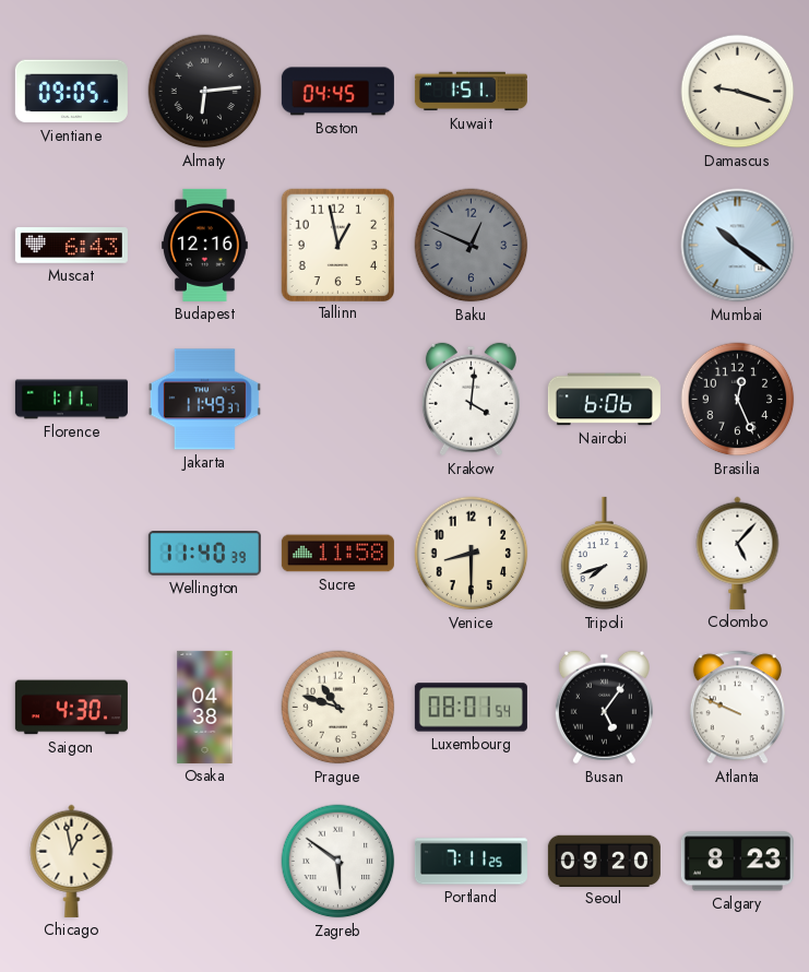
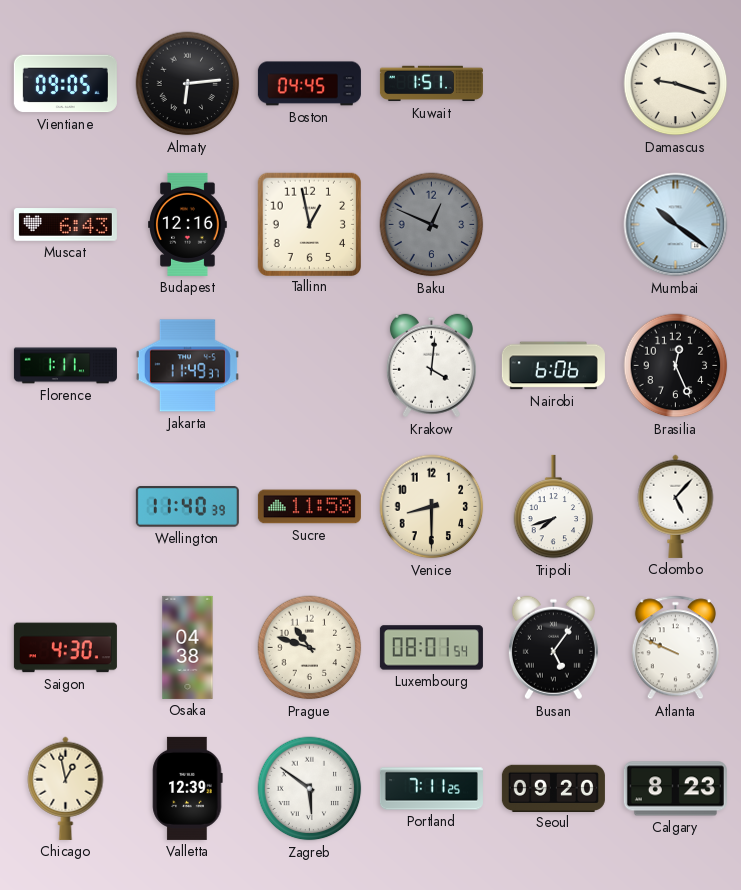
Valletta: none -> 12:39
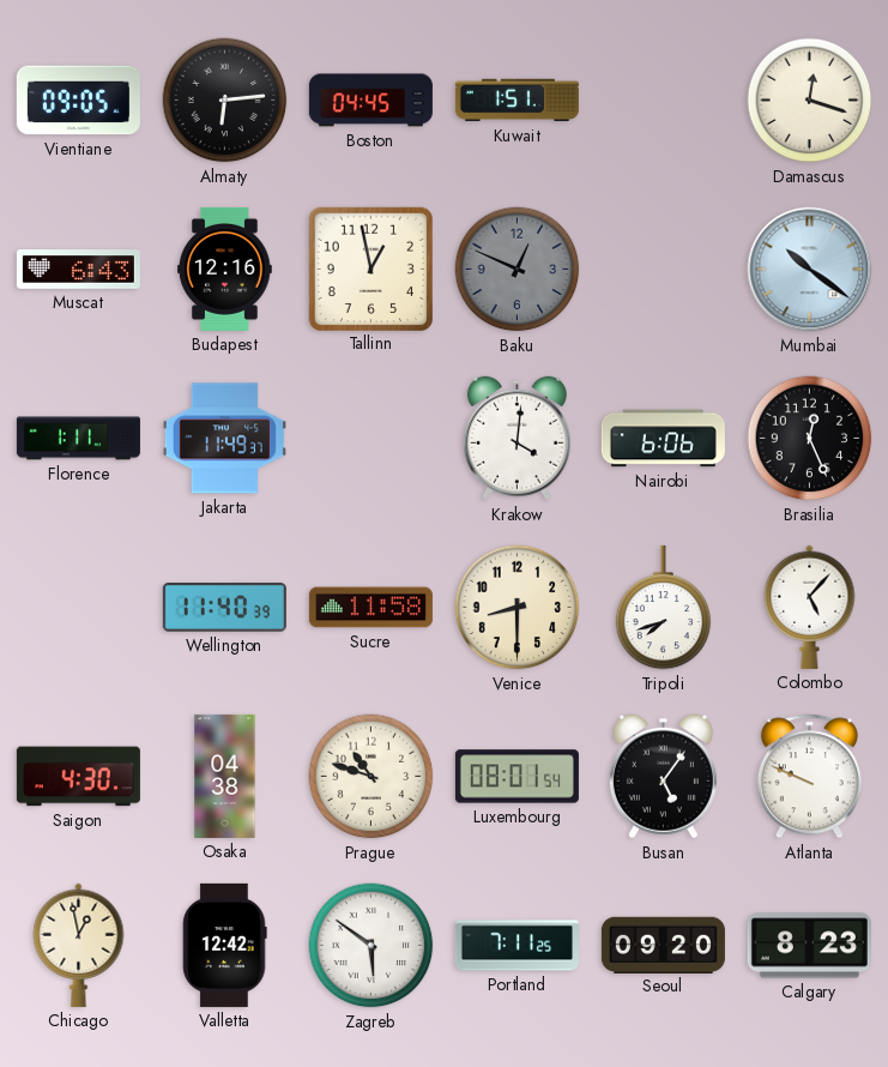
Damascus: 9:18 -> 12:18
Valletta: 12:39 -> 12:42
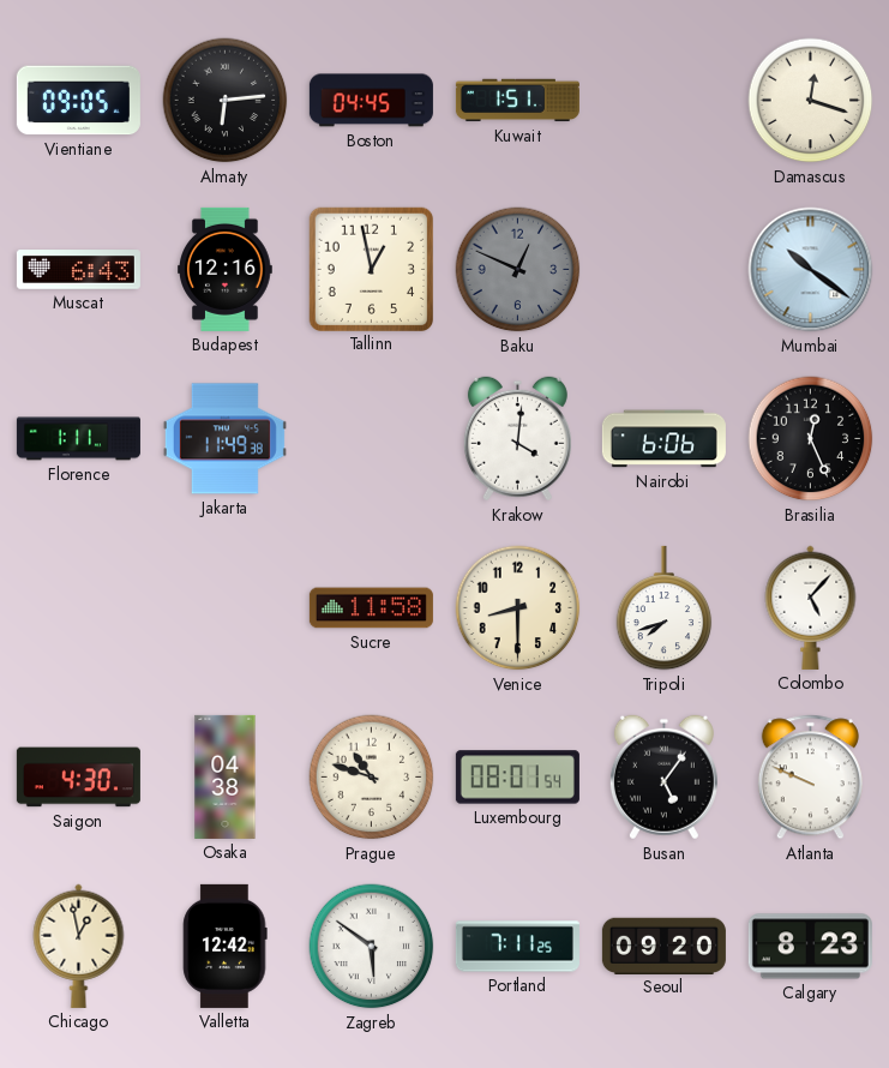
Jakarta: 11:49:37 -> 11:49:38
Wellington: 11:40 -> none
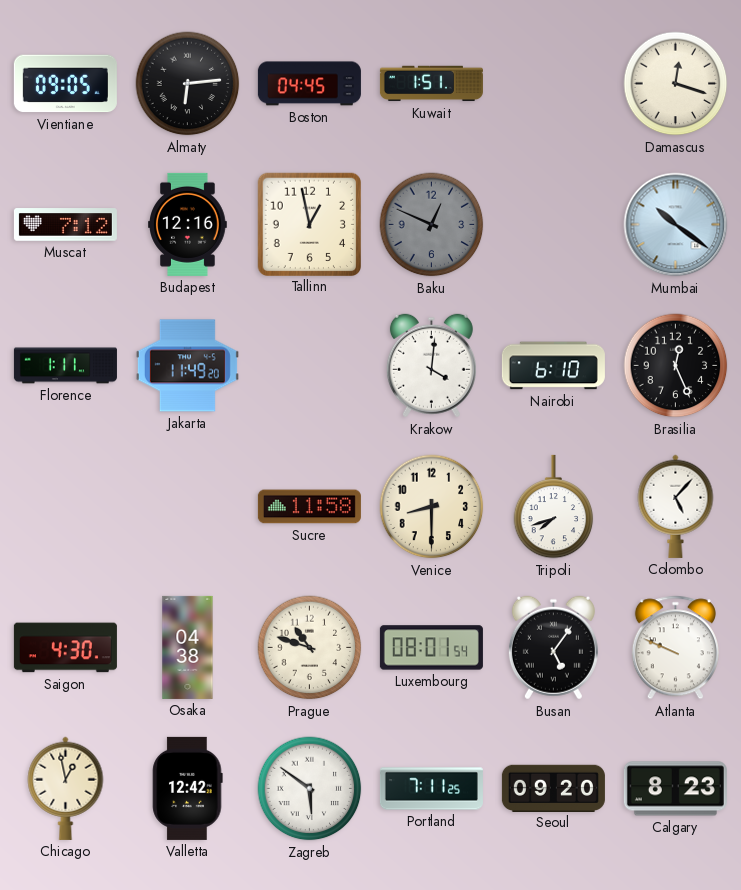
Muscat: 6:43 -> 7:12
Jakarta: 11:49:38 -> 11:49:20
Nairobi: 6:06 -> 6:10
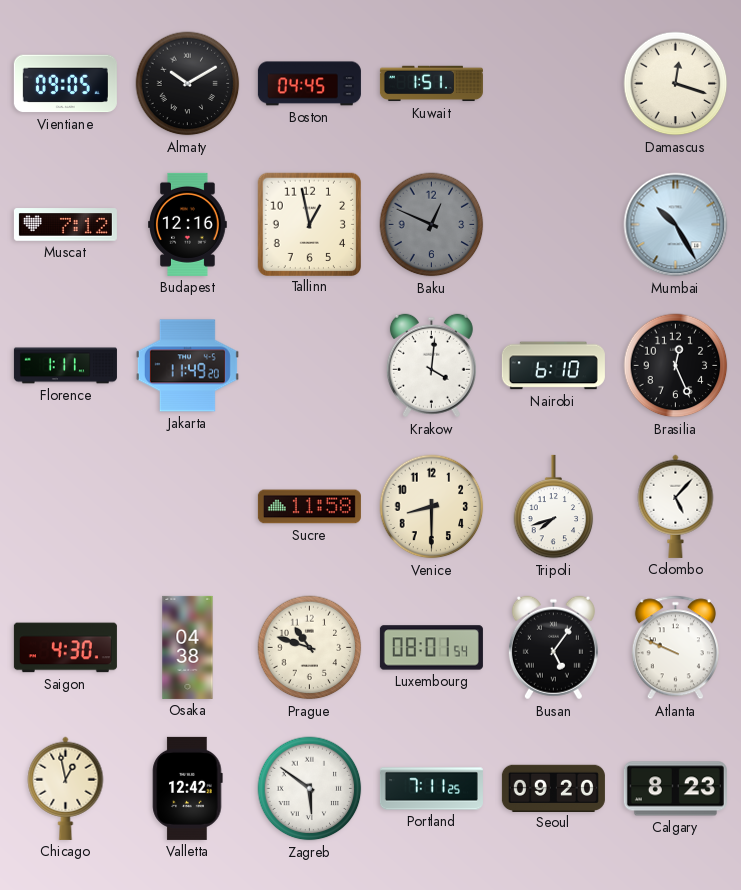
Almaty: 6:14 -> 10:10
Mumbai: 10:21 -> 10:25
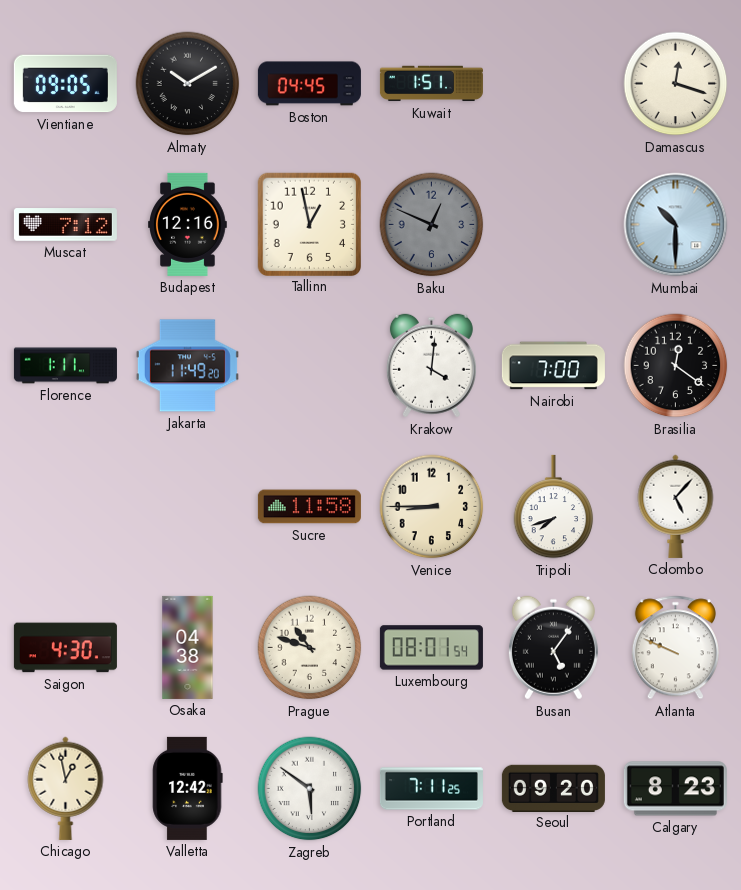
Mumbai: 10:25 -> 10:30
Nairobi: 6:10 -> 7:00
Brasilia: 12:26 -> 12:21
Venice: 8:30 -> 8:45
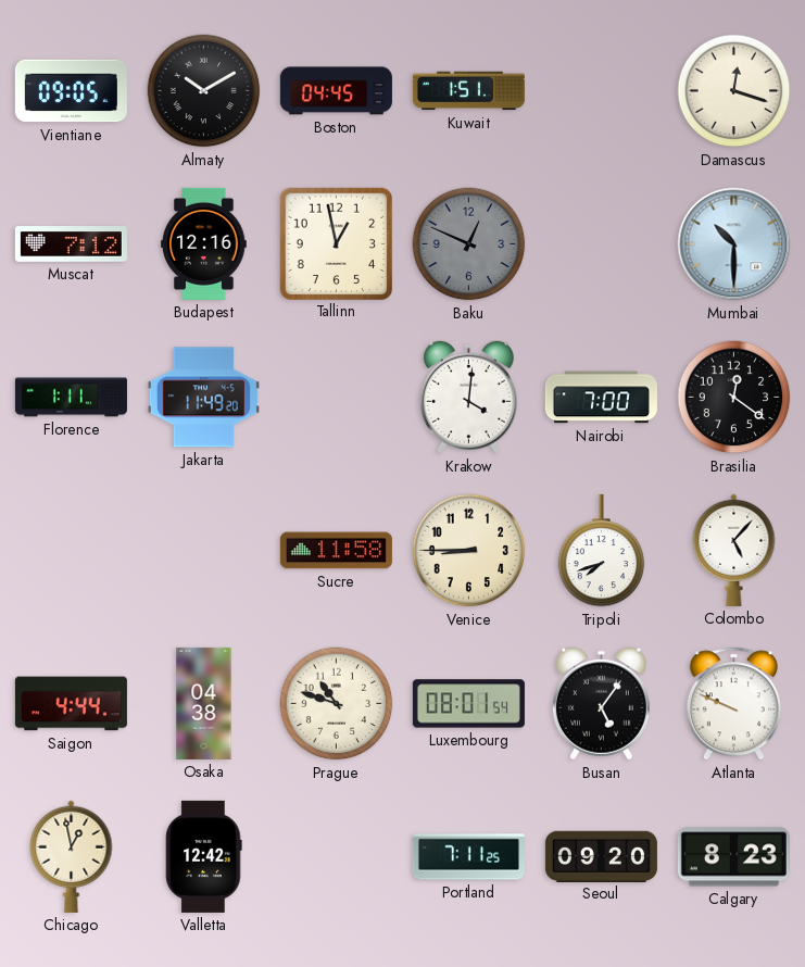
Saigon: 4:30 -> 4:44
Zagreb: 5:51 -> none
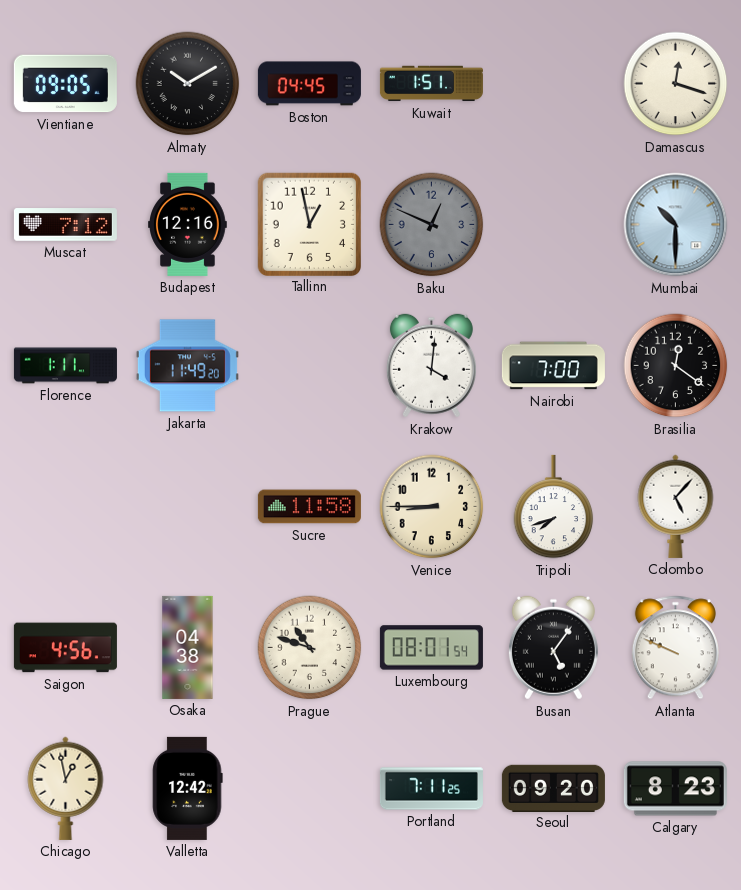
Saigon: 4:44 -> 4:56
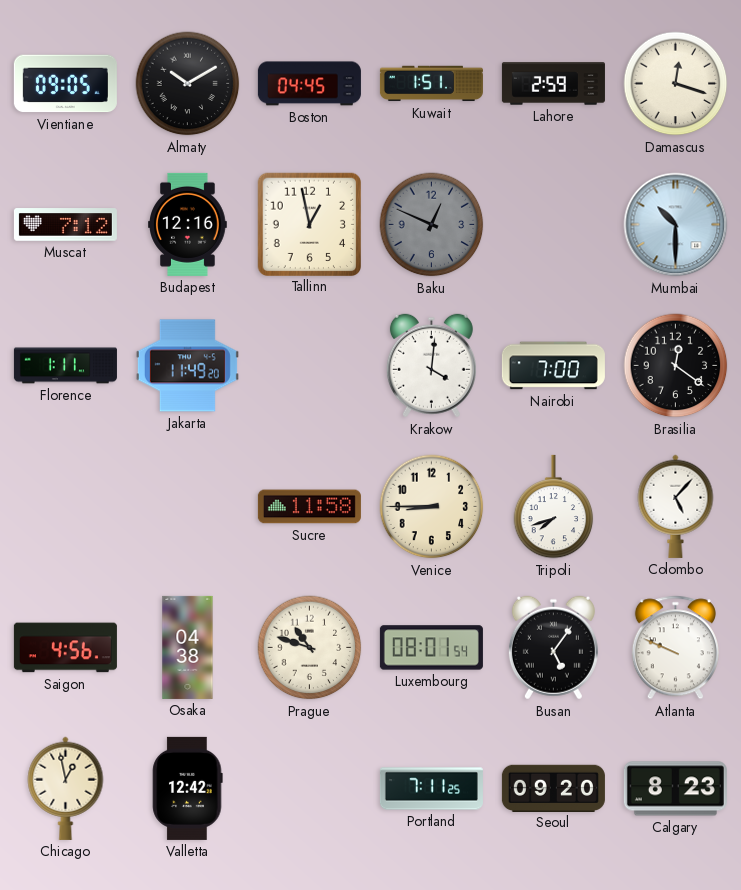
Lahore: none -> 2:59
